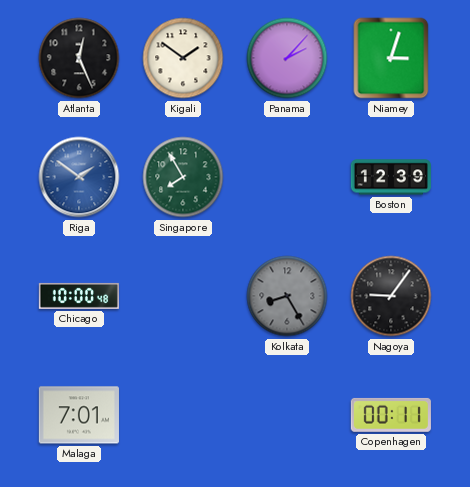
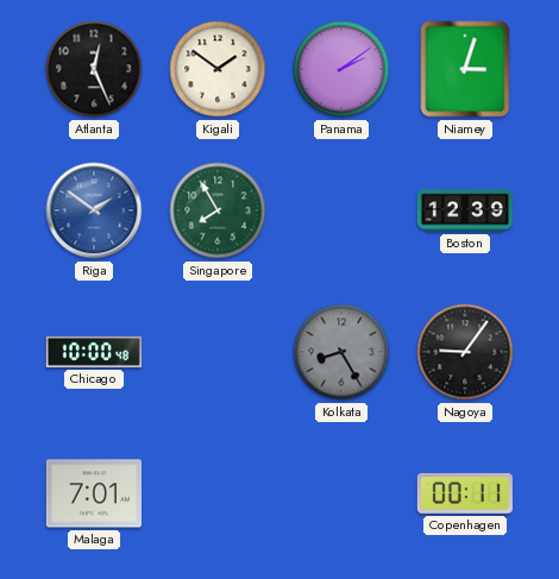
Panama: 2:07 -> 2:09
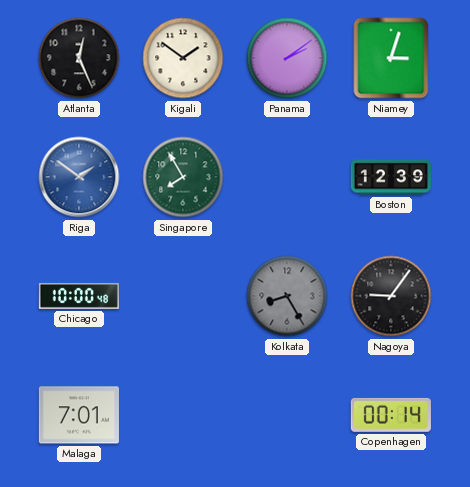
Copenhagen: 00:11 -> 00:14
